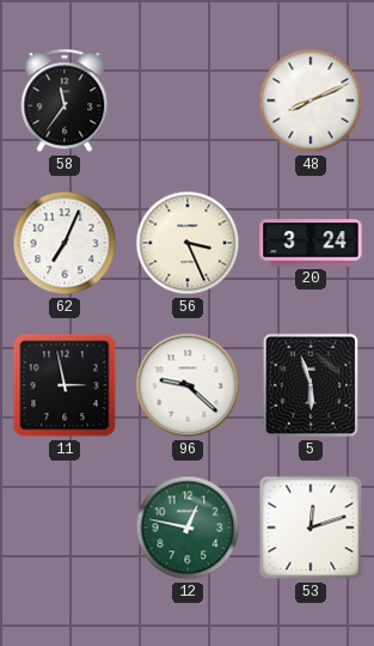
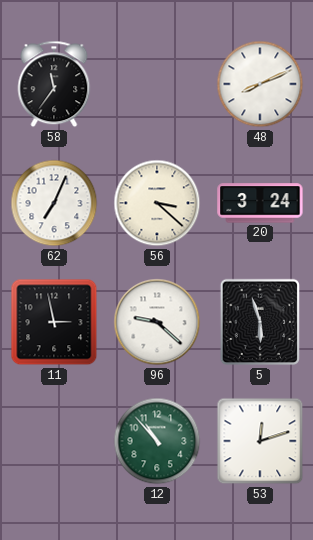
56: 3:26 -> 3:22
12: 12:47 -> 10:53
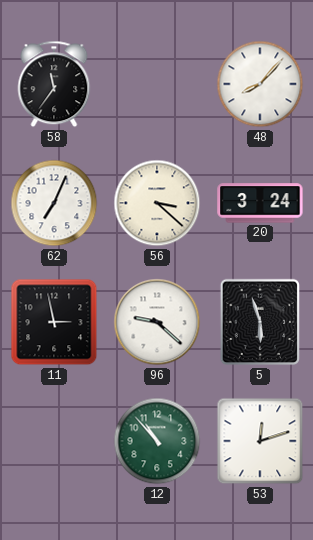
48: 8:11 -> 8:07
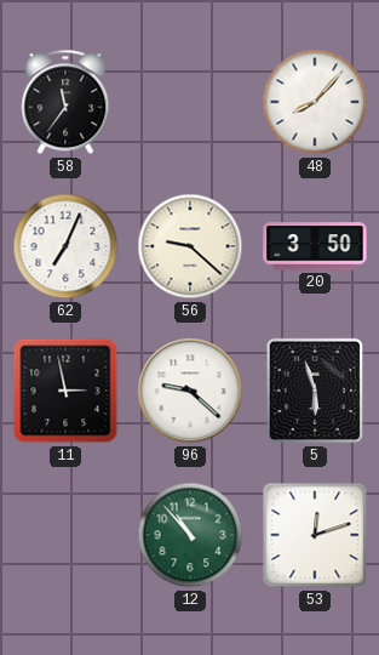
56: 3:22 -> 9:22
20: 3:24 -> 3:50
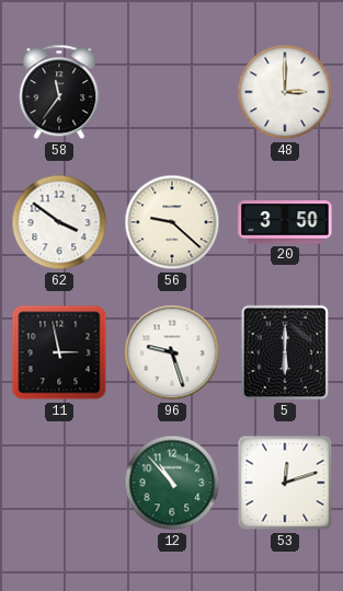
48: 8:07 -> 3:00
62: 7:04 -> 3:51
96: 9:22 -> 9:27
5: 5:57 -> 6:00
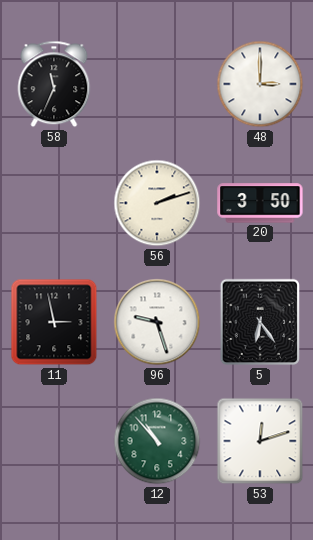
58: 11:36 -> 11:34
62: 3:51 -> none
56: 9:22 -> 2:12
5: 6:00 -> 6:24
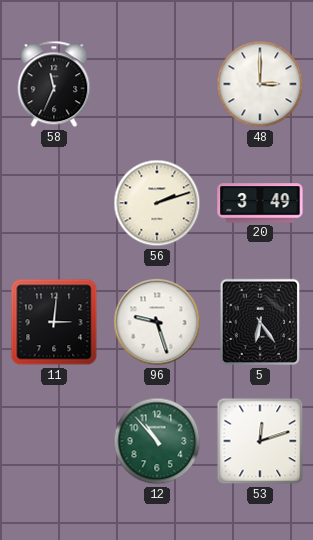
20: 3:50 -> 3:49
11: 2:58 -> 3:01
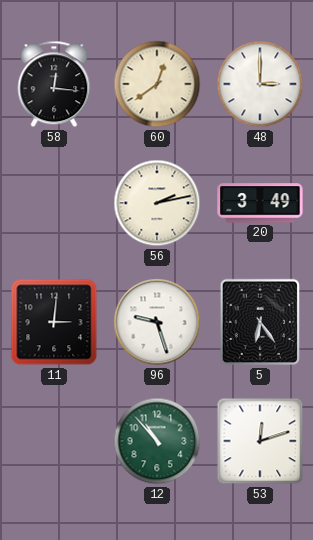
58: 11:34 -> 12:16
60: none -> 12:39
56: 2:12 -> 2:13
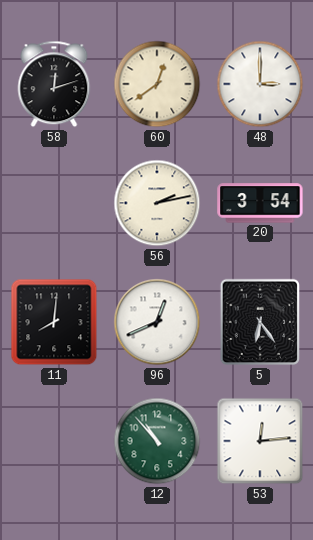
58: 12:16 -> 12:12
20: 3:49 -> 3:54
11: 3:01 -> 8:01
96: 9:27 -> 12:41
53: 12:12 -> 12:14
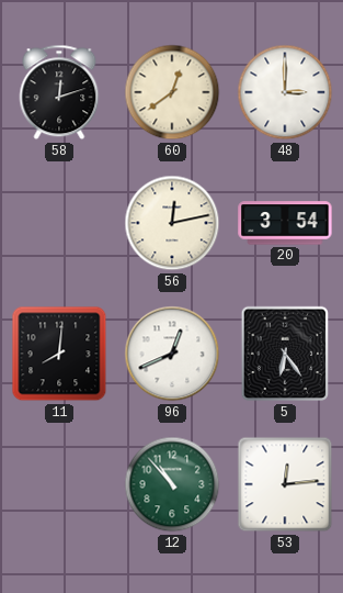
56: 2:13 -> 12:13
